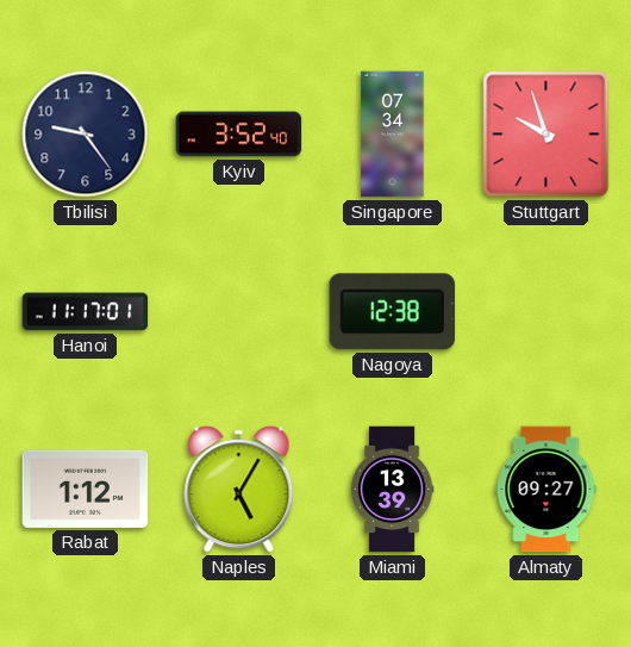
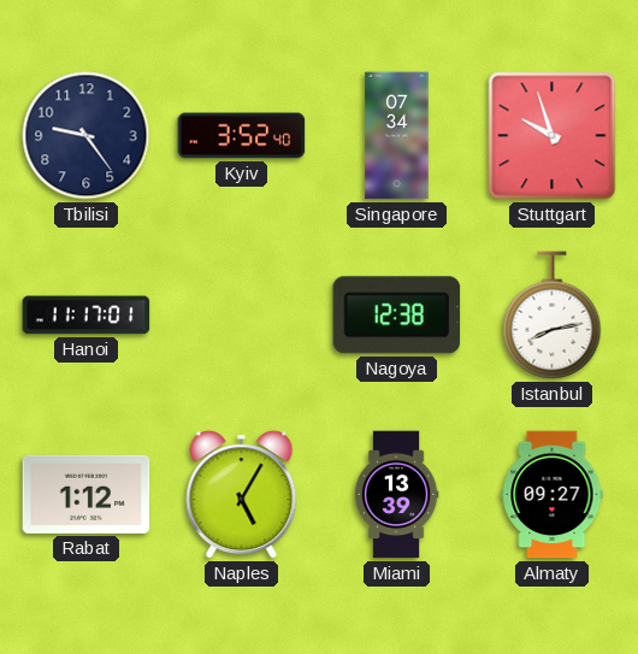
Istanbul: none -> 8:13
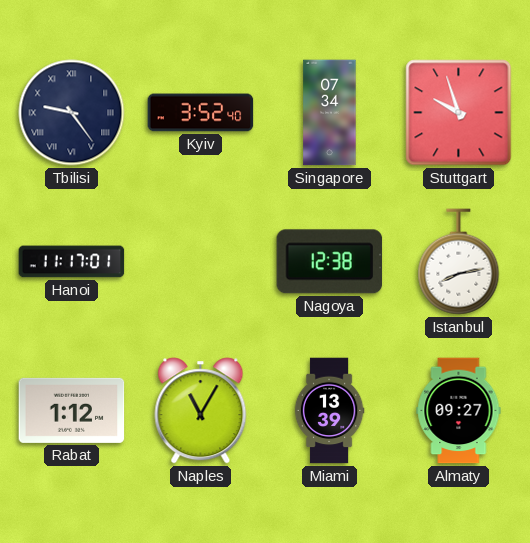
Tbilisi numerals: Arabic -> Roman
Naples: 5:05 -> 11:05
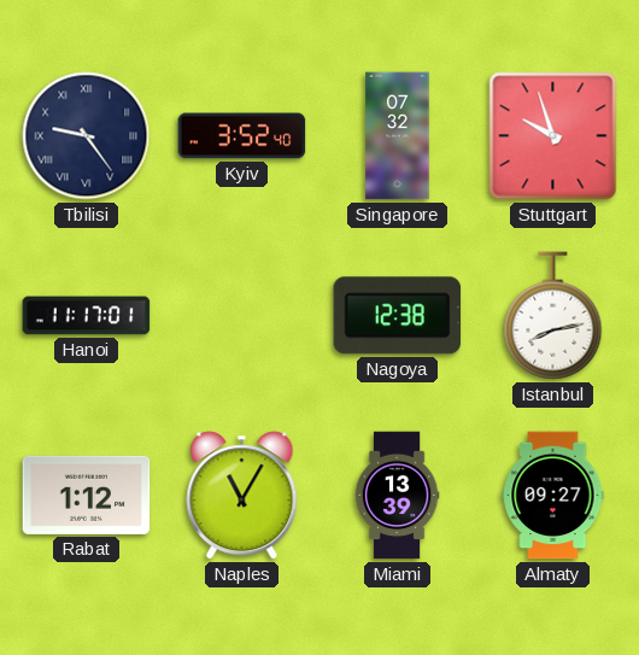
Singapore: 07:34 -> 07:32
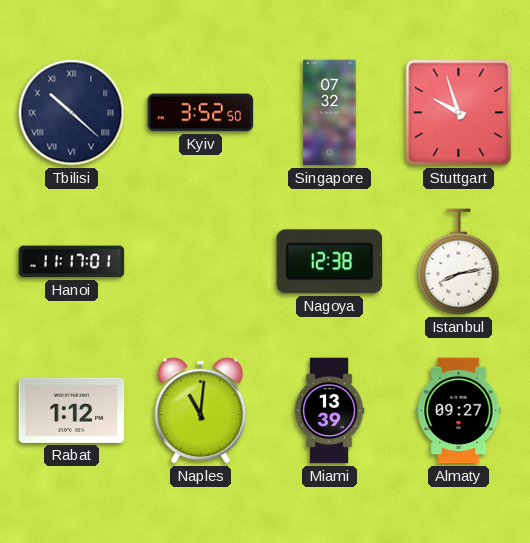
Tbilisi: 9:24 -> 10:22
Kyiv: 3:52:40 -> 3:52:50
Naples: 11:05 -> 11:01
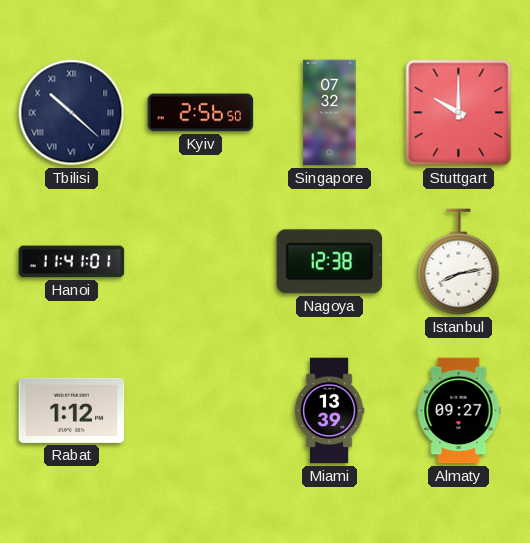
Kyiv: 3:52 -> 2:56
Stuttgart: 9:57 -> 10:00
Hanoi: 11:17 -> 11:41
Naples: 11:01 -> none
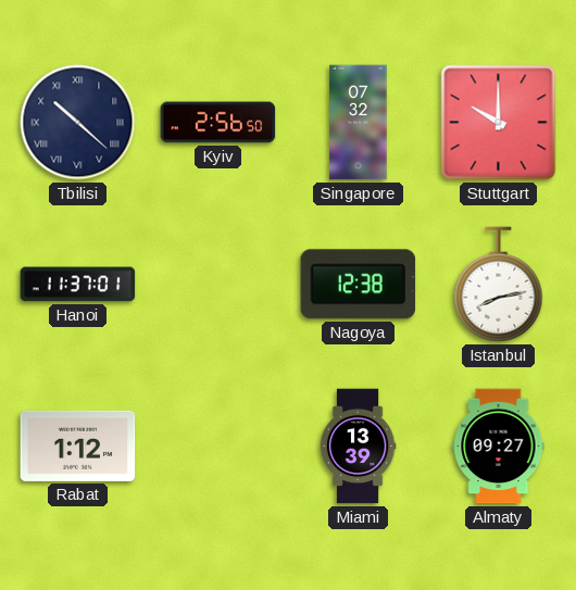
Hanoi: 11:41 -> 11:37
